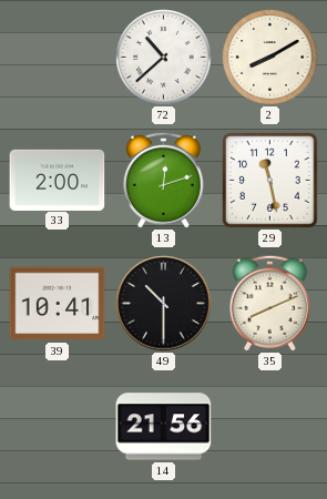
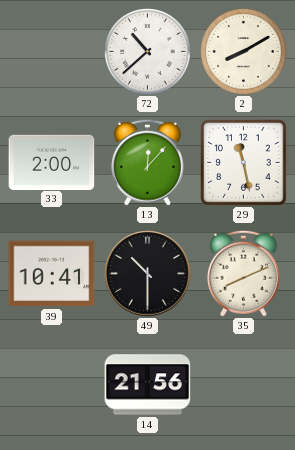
13: 12:12 -> 12:07
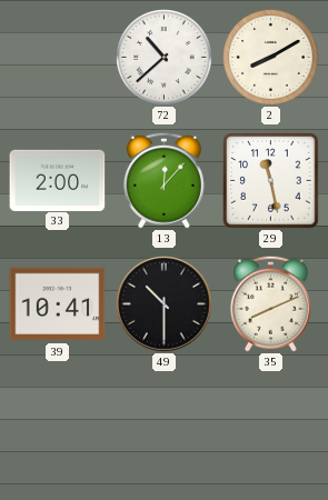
14: 21:56 -> none
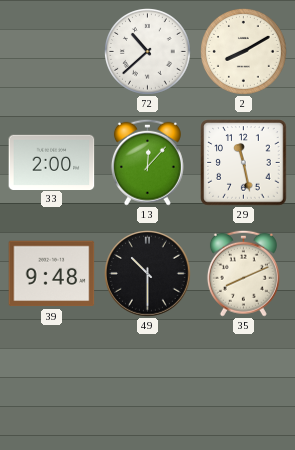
39: 10:41 -> 9:48
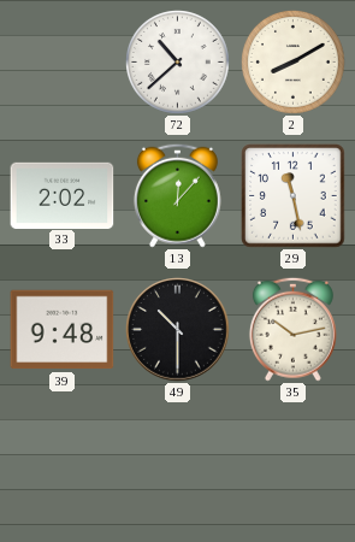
33: 2:00 -> 2:02
35: 8:11 -> 10:13
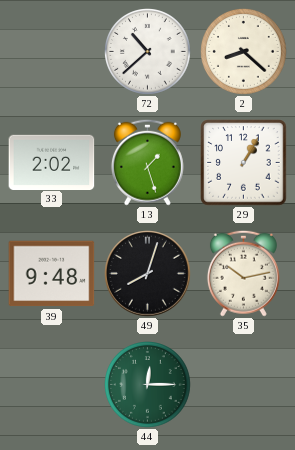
2: 8:10 -> 8:22
13: 12:07 -> 1:27
29: 11:28 -> 1:05
49: 10:30 -> 8:03
44: none -> 12:15
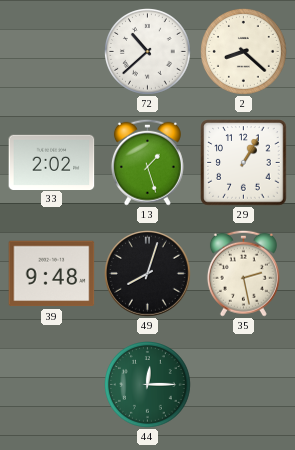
35: 10:13 -> 2:28
